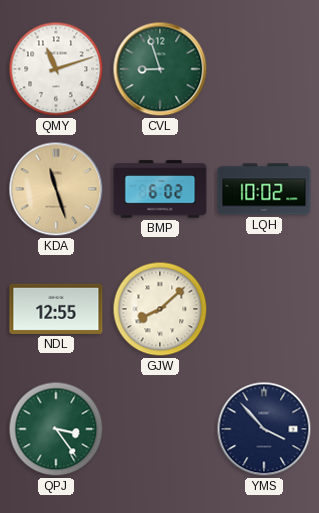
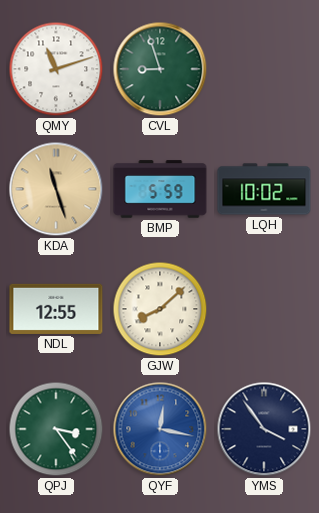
BMP: 6:02 -> 5:59
QYF: none -> 12:17
YMS: 3:53 -> 3:54
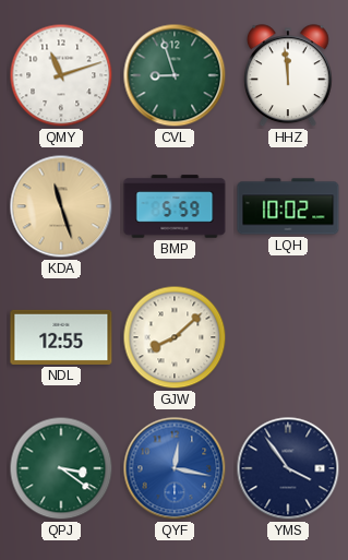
HHZ: none -> 11:59
QPJ: 3:24 -> 3:21
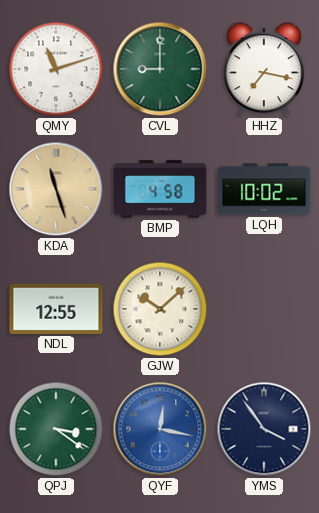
CVL: 8:57 -> 9:00
HHZ: 11:59 -> 7:17
BMP: 5:59 -> 4:58
GJW: 8:08 -> 10:08
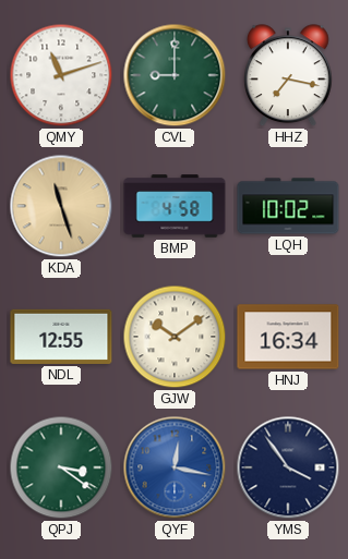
GJW: 10:08 -> 10:09
HNJ: none -> 16:34
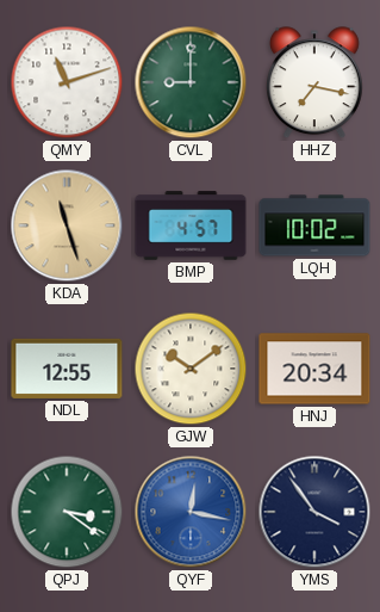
BMP: 4:58 -> 4:57
HNJ: 16:34 -> 20:34
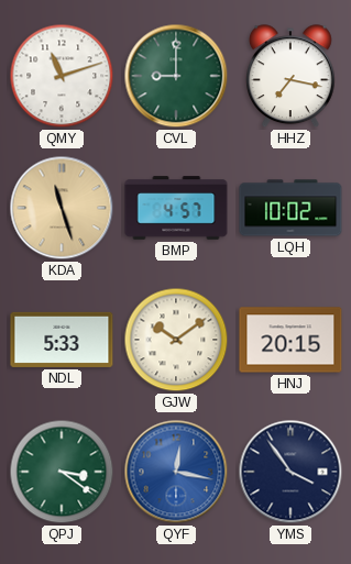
NDL: 12:55 -> 5:33
HNJ: 20:34 -> 20:15
